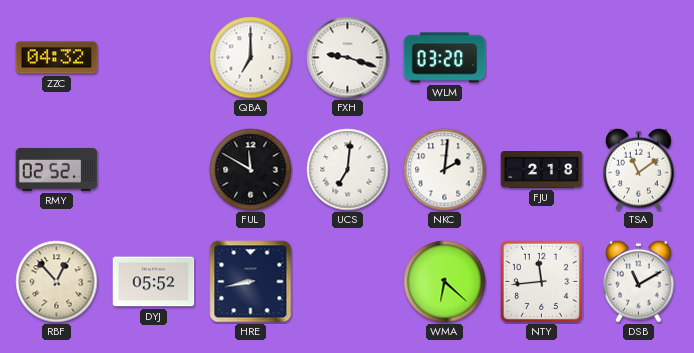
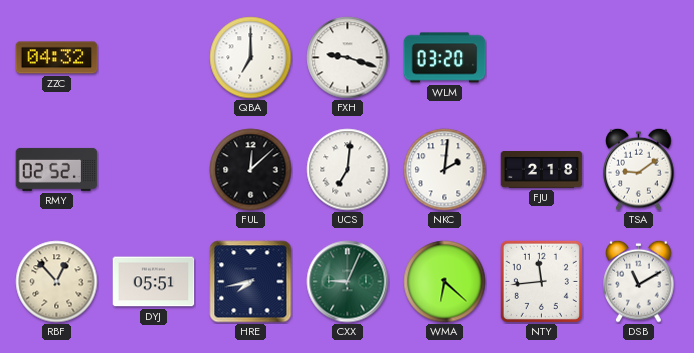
FUL: 11:50 -> 12:08
TSA: 11:09 -> 9:09
DYJ: 05:52 -> 05:51
HRE: 8:43 -> 7:43
CXX: none -> 9:04
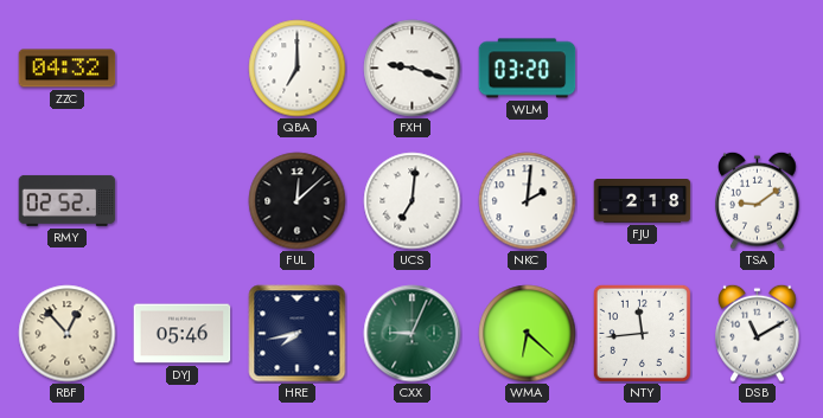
DYJ: 05:51 -> 05:46
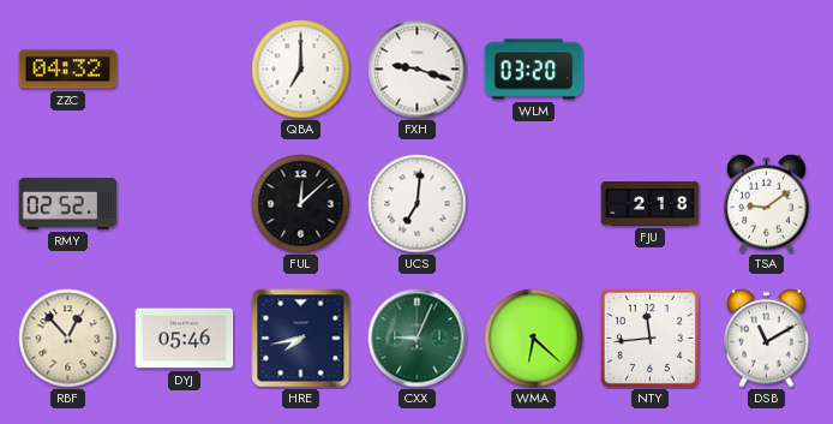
NKC: 2:01 -> none
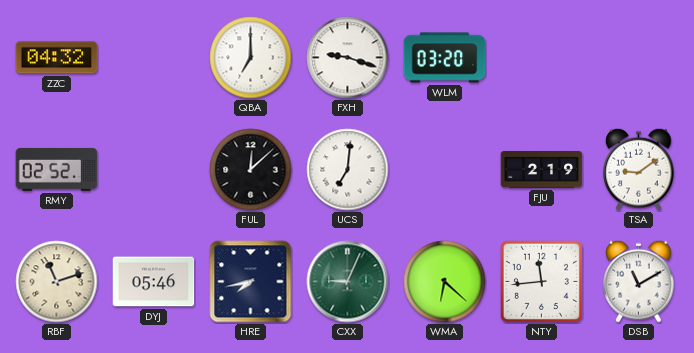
FJU: 2:18 -> 2:19
RBF: 12:53 -> 11:12
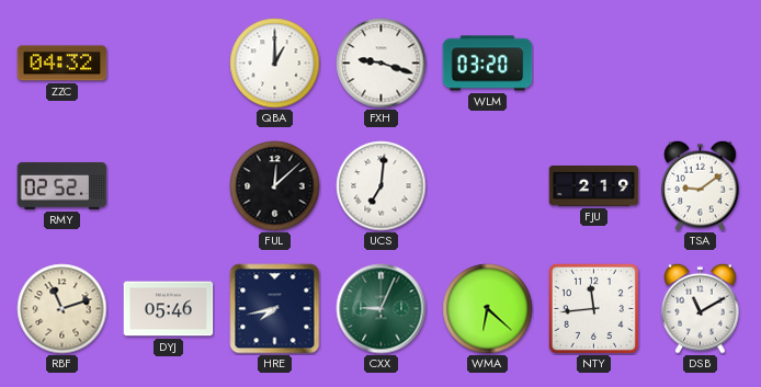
QBA: 7:00 -> 1:00
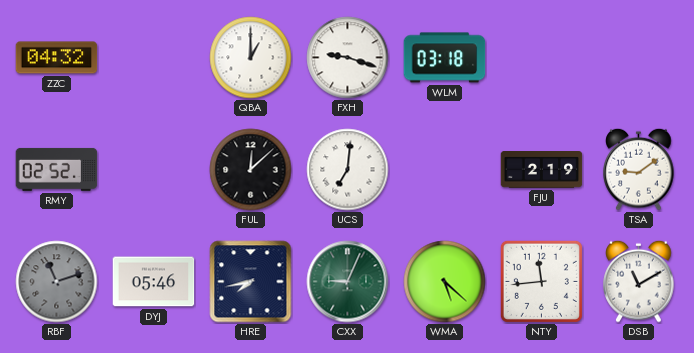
WLM: 03:20 -> 03:18
RBF dial: cream -> grey
WMA: 6:22 -> 5:22
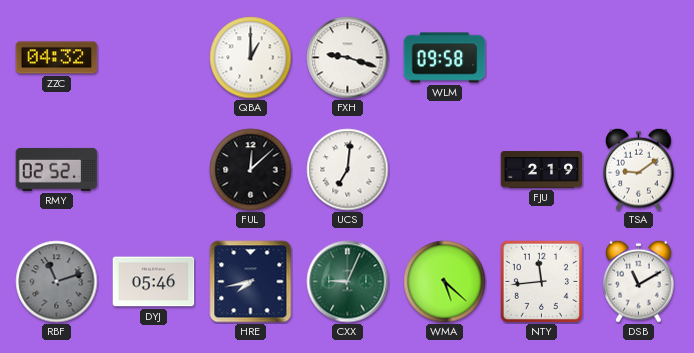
WLM: 03:18 -> 09:58
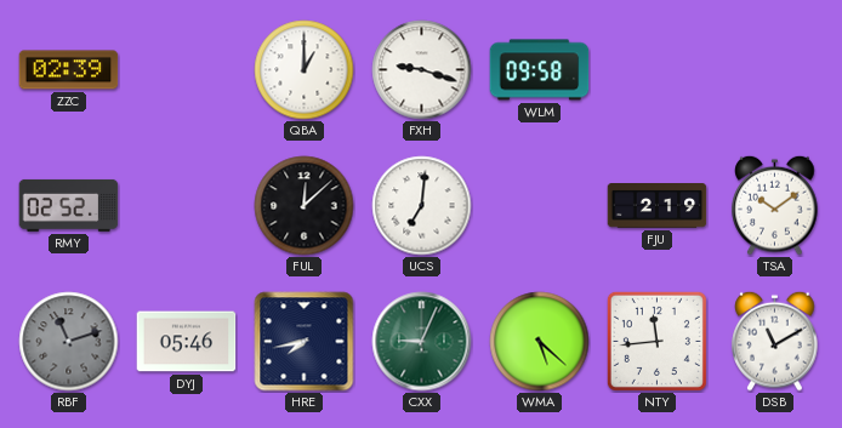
ZZC: 04:32 -> 02:39
TSA: 9:09 -> 10:09
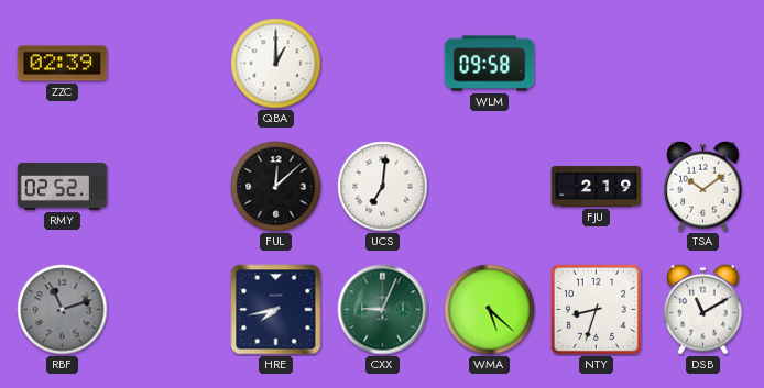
FXH: 9:18 -> none
DYJ: 05:46 -> none
NTY: 11:44 -> 8:33
